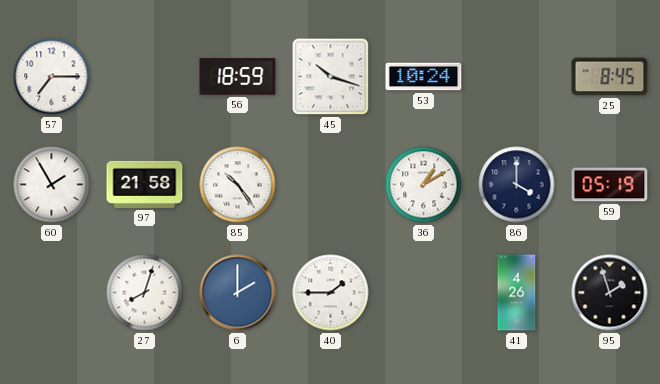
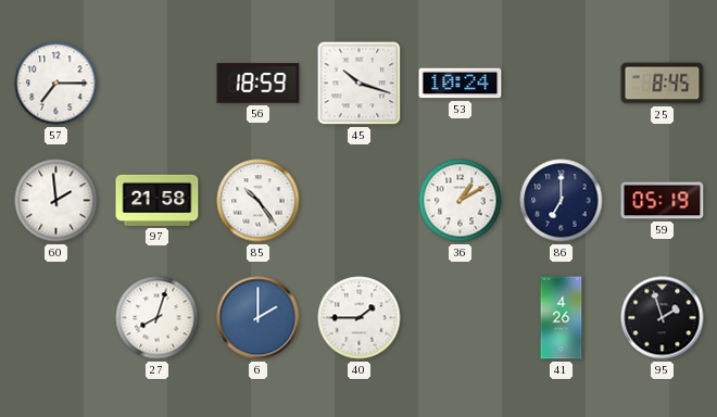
60: 1:55 -> 1:59
86: 4:00 -> 7:00
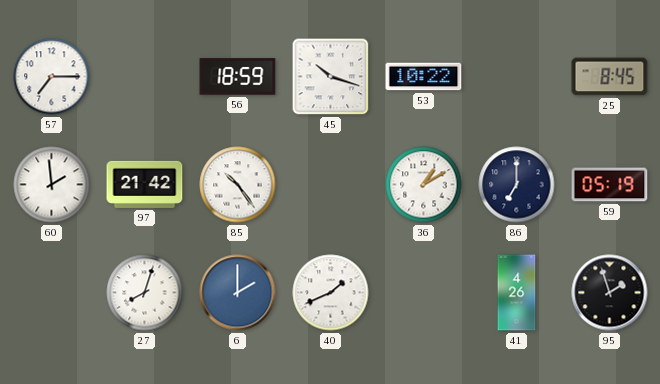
53: 10:24 -> 10:22
97: 21:58 -> 21:42
40: 1:45 -> 1:41
